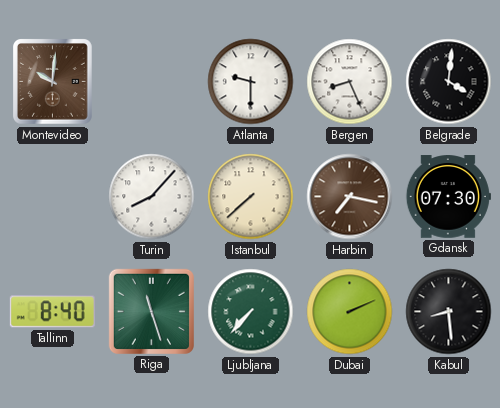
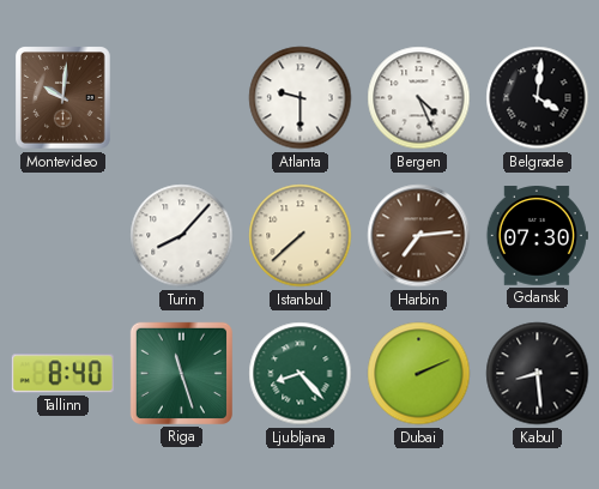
Bergen: 8:26 -> 4:26
Harbin: 7:17 -> 7:14
Ljubljana: 7:37 -> 8:23
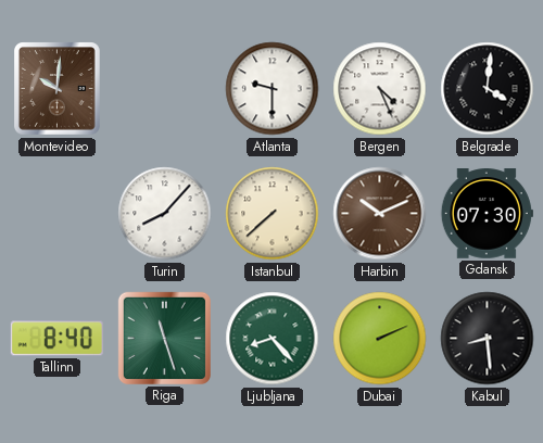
Harbin: 7:14 -> 10:11
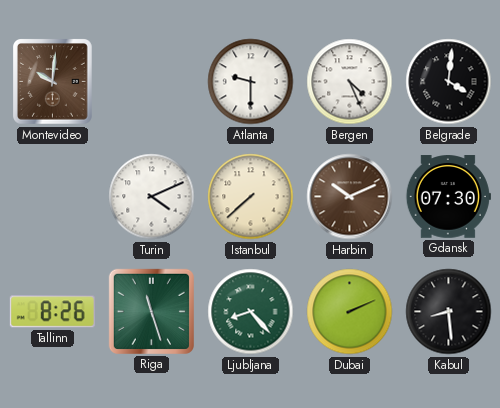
Turin: 8:07 -> 4:11
Tallinn: 8:40 -> 8:26
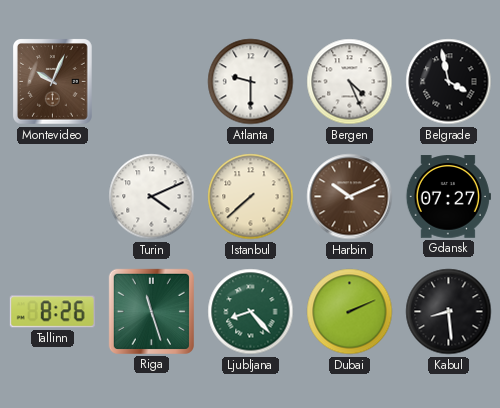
Montevideo: 10:01 -> 10:04
Belgrade: 4:01 -> 3:58
Gdansk: 07:30 -> 07:27
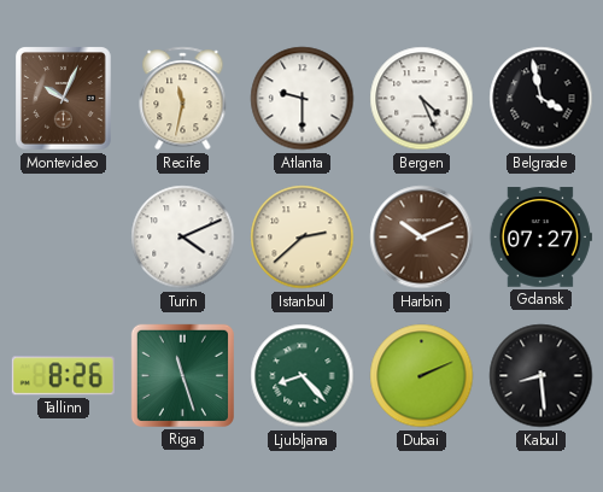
Recife: none -> 11:32
Istanbul: 7:38 -> 2:38
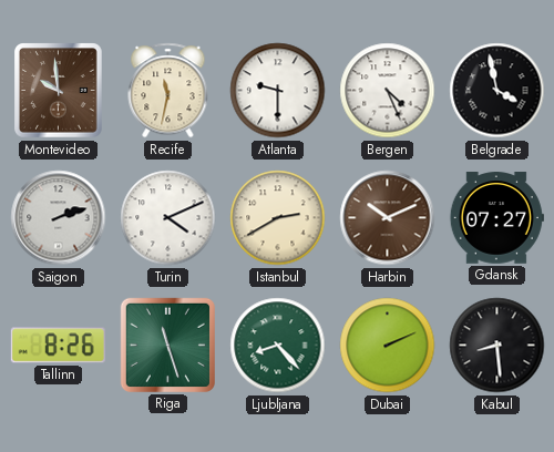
Montevideo: 10:04 -> 9:59
Saigon: none -> 2:12
Istanbul: 2:38 -> 2:40
